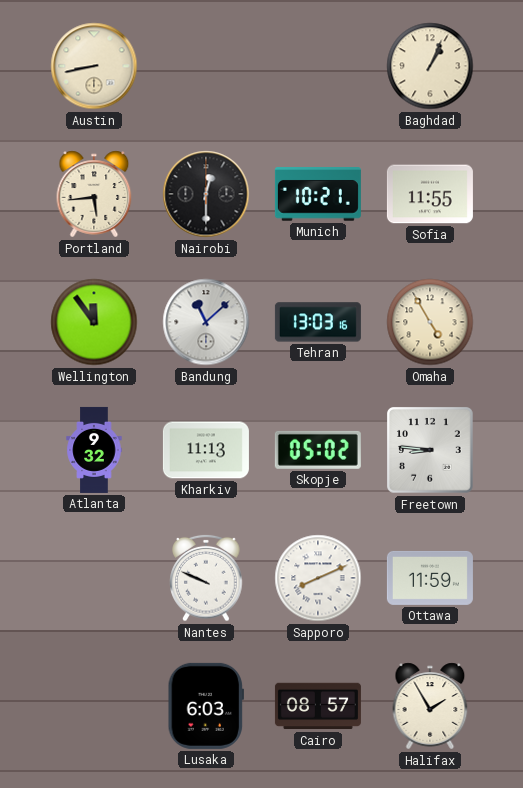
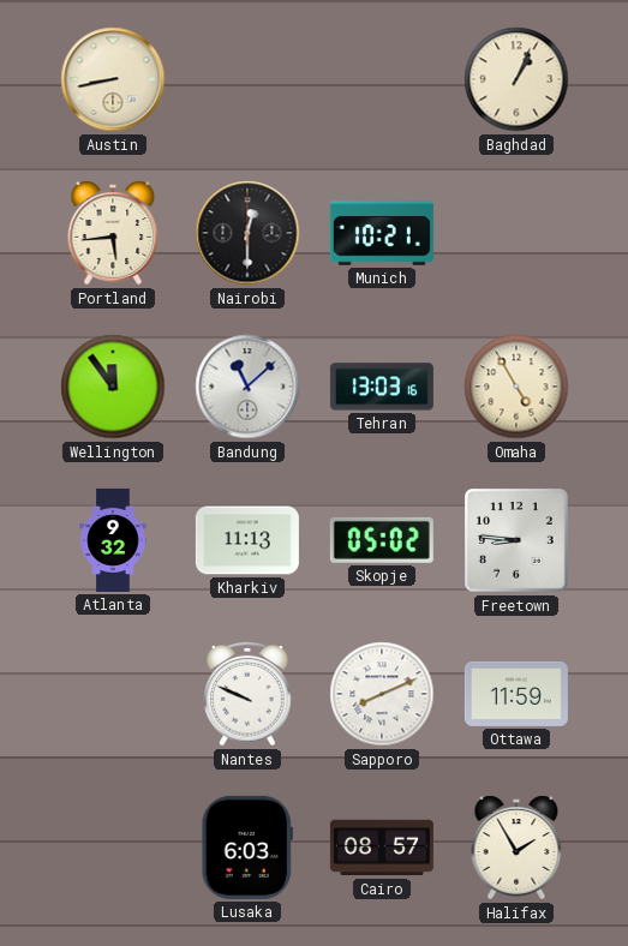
Sofia: 11:55 -> none
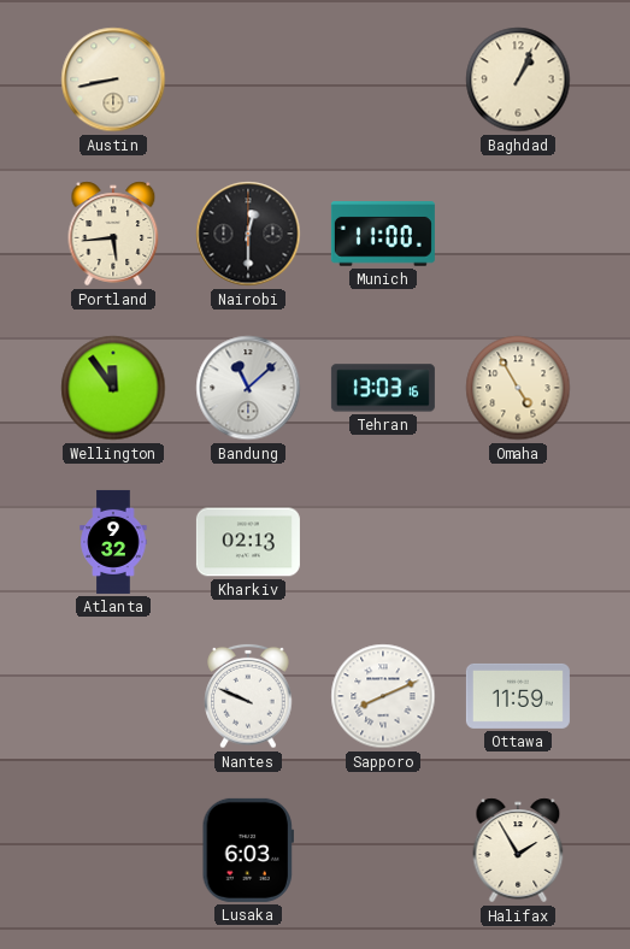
Munich: 10:21 -> 11:00
Kharkiv: 11:13 -> 02:13
Skopje: 05:02 -> none
Freetown: 8:46 -> none
Cairo: 08:57 -> none
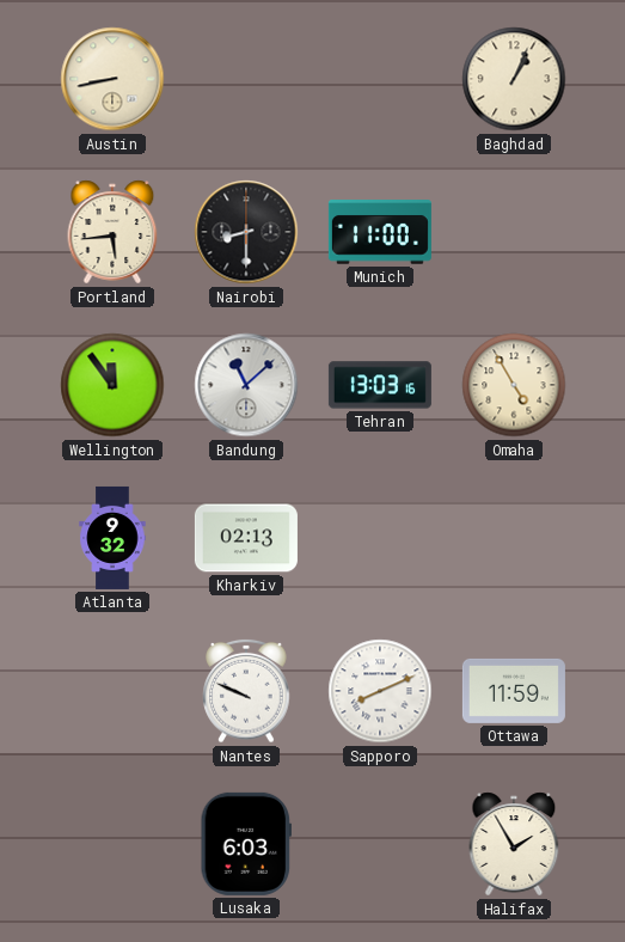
Nairobi: 12:30 -> 8:30
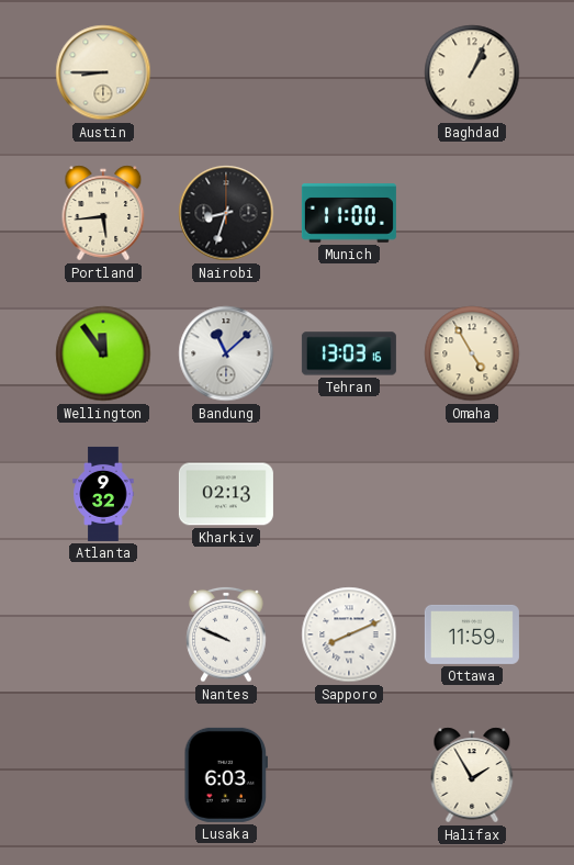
Austin: 8:43 -> 8:45
Nairobi: 8:30 -> 8:33
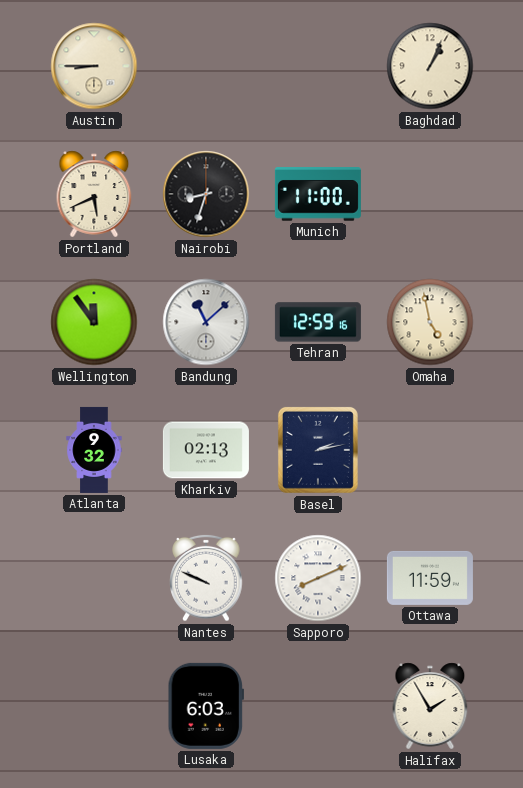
Portland: 5:44 -> 5:41
Tehran: 13:03 -> 12:59
Omaha: 4:55 -> 4:58
Basel: none -> 2:13
